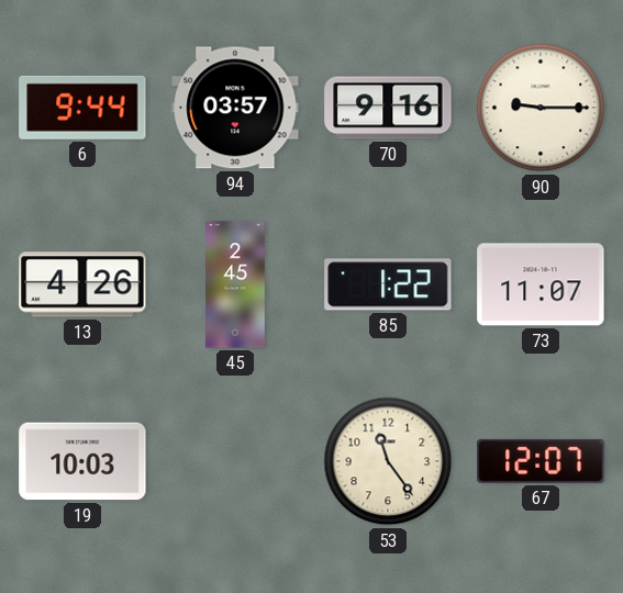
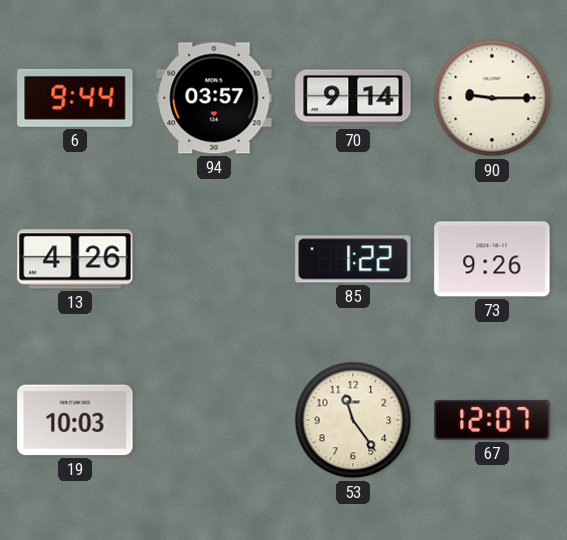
70: 9:16 -> 9:14
45: 2:45 -> none
73: 11:07 -> 9:26
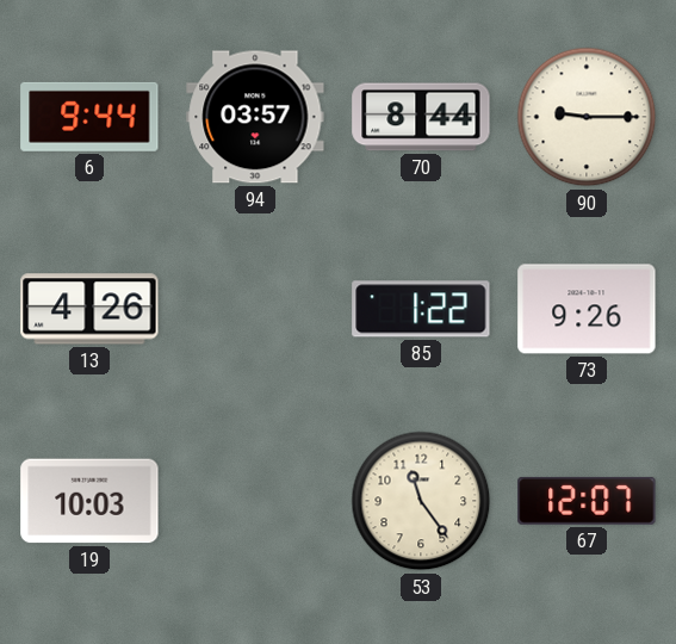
70: 9:14 -> 8:44
